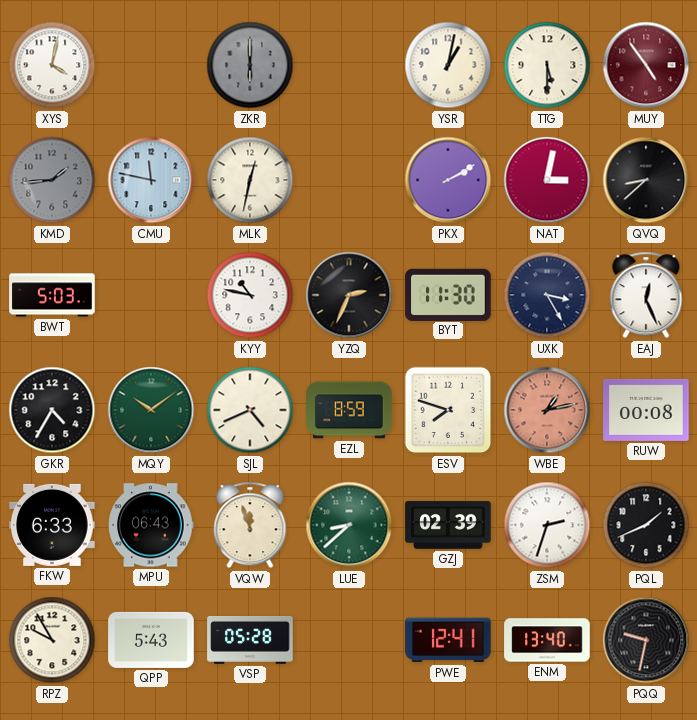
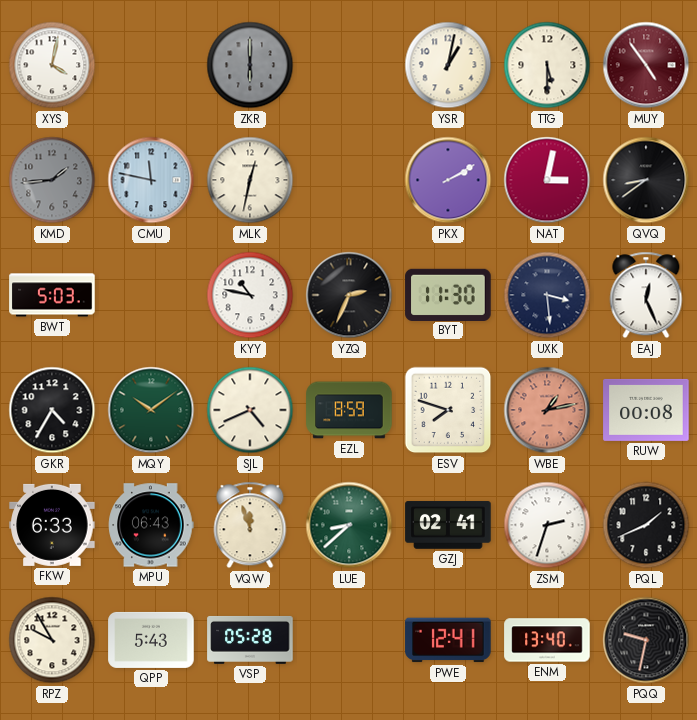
QVQ: 8:38 -> 8:39
UXK: 3:25 -> 3:29
GZJ: 02:39 -> 02:41
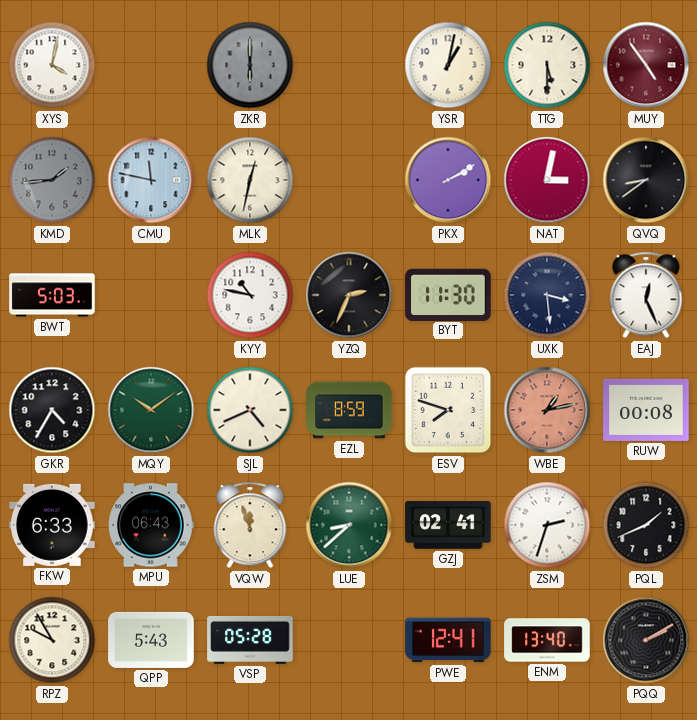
PQQ: 9:32 -> 2:10
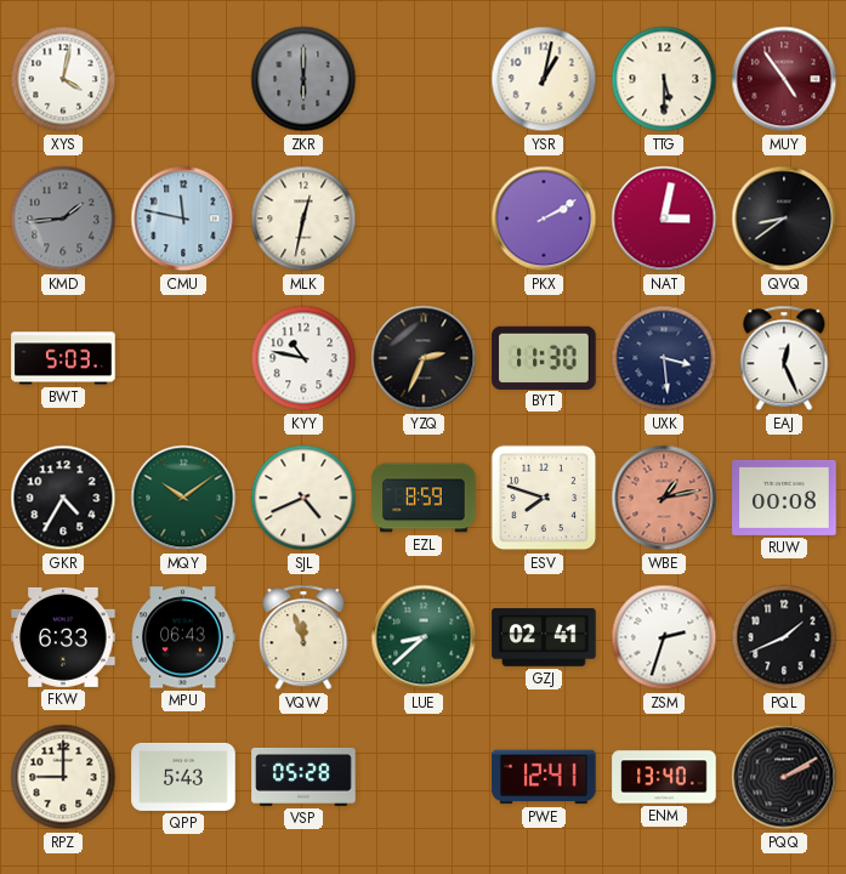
RPZ: 9:55 -> 9:00
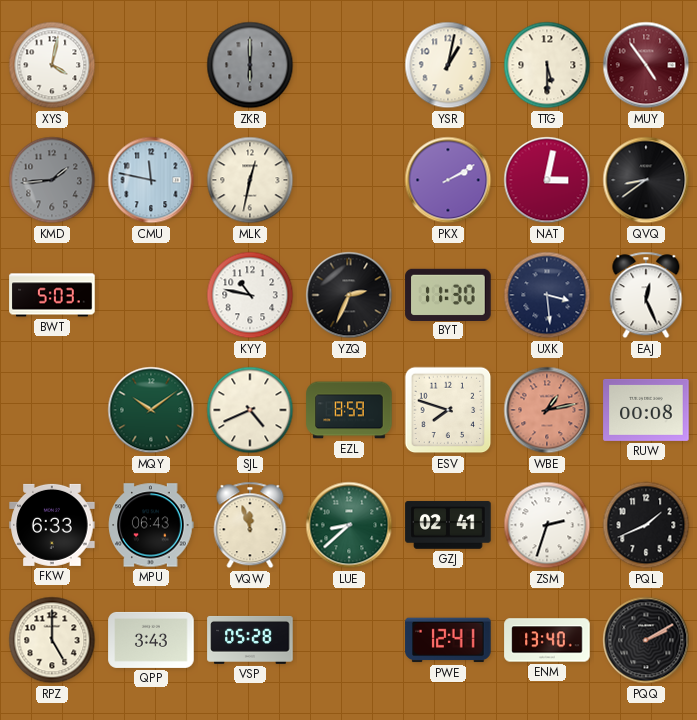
GKR: 4:35 -> none
RPZ: 9:00 -> 5:00
QPP: 5:43 -> 3:43
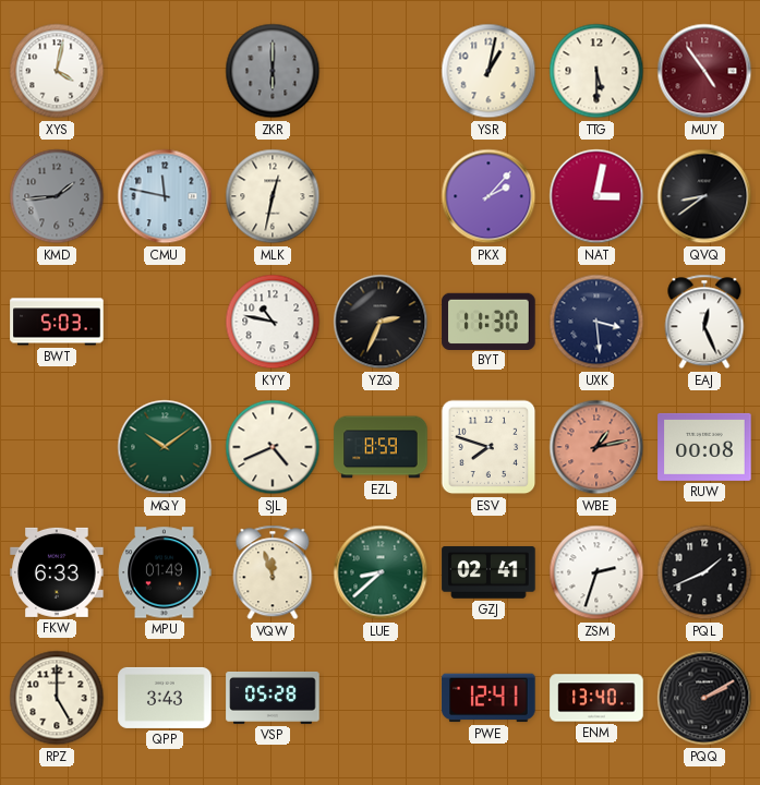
PKX: 2:10 -> 2:07
MPU: 06:43 -> 01:49
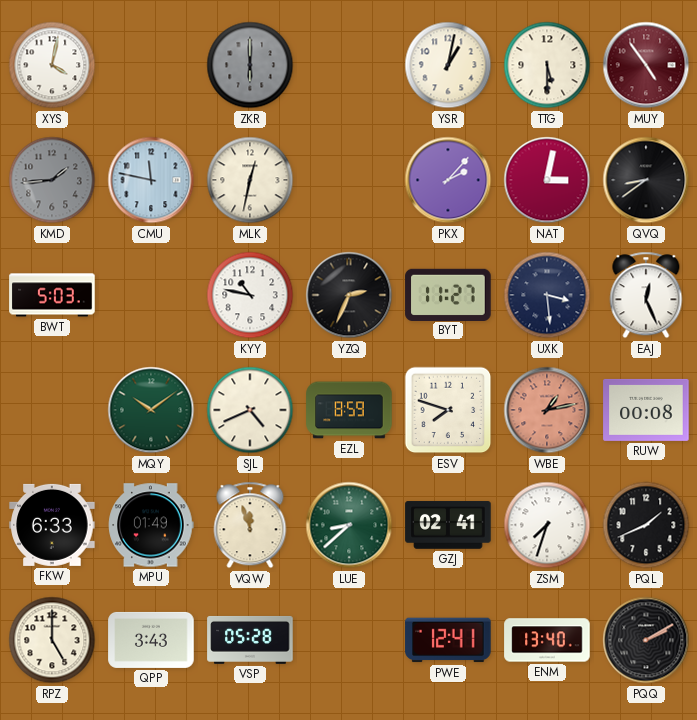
BYT: 11:30 -> 11:27
ZSM: 2:33 -> 7:33
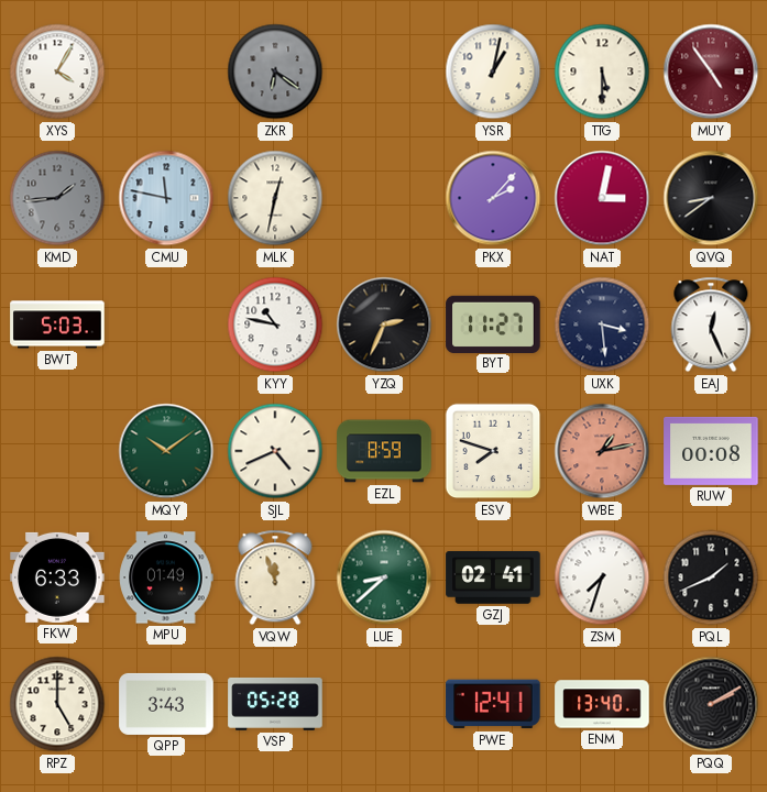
XYS: 4:02 -> 4:05
ZKR: 6:00 -> 6:21
